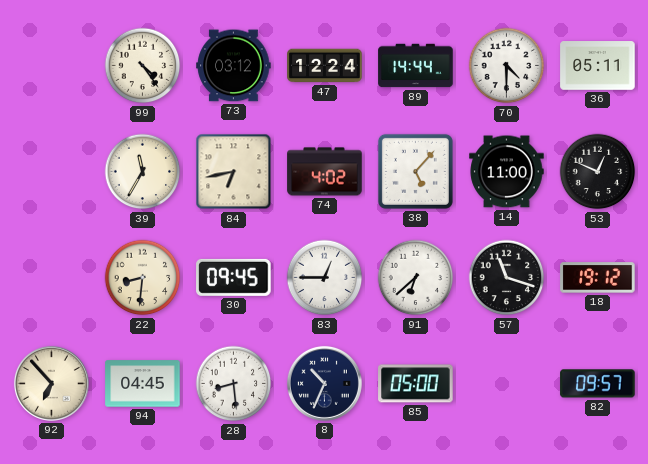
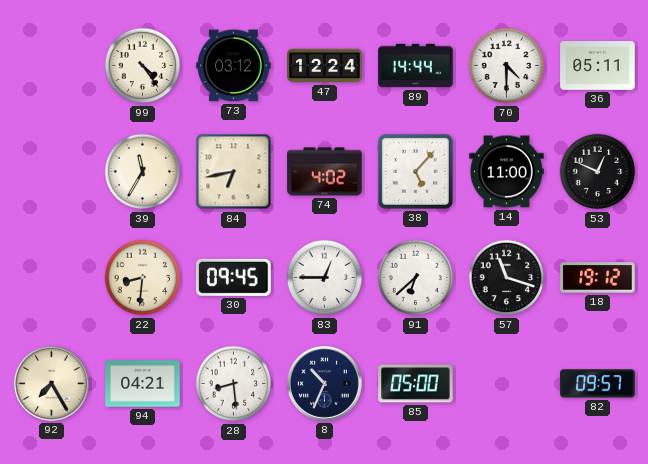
92: 6:53 -> 7:25
94: 04:45 -> 04:21
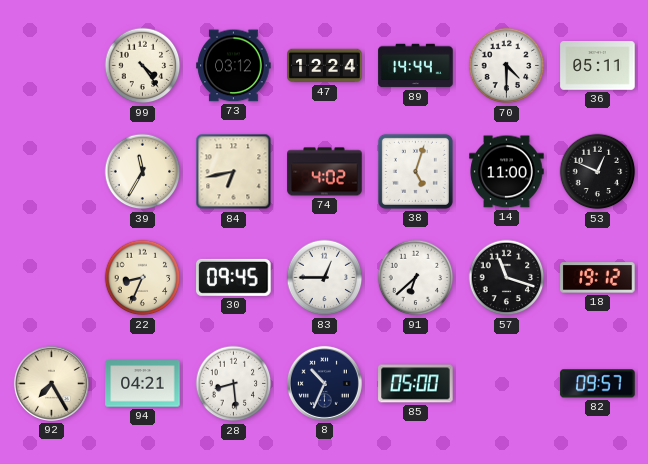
38: 5:07 -> 5:03
22: 8:31 -> 8:34
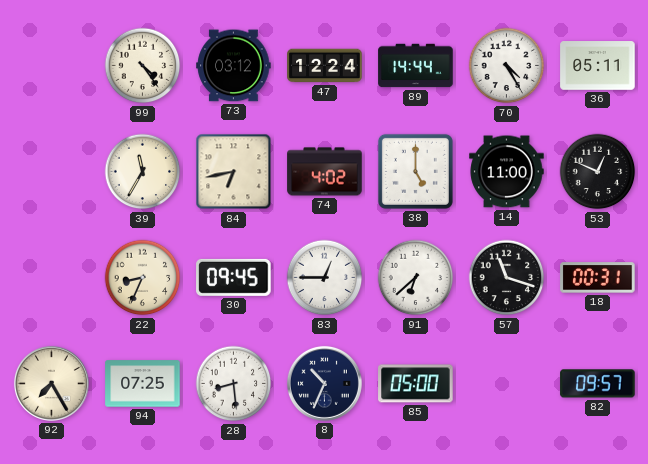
70: 4:30 -> 4:25
38: 5:03 -> 5:00
18: 19:12 -> 00:31
94: 04:21 -> 07:25
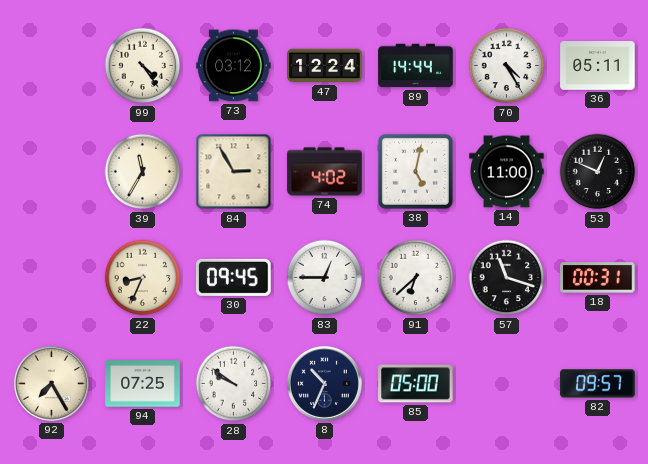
84: 6:43 -> 2:55
38: 5:00 -> 5:02
28: 8:29 -> 9:51
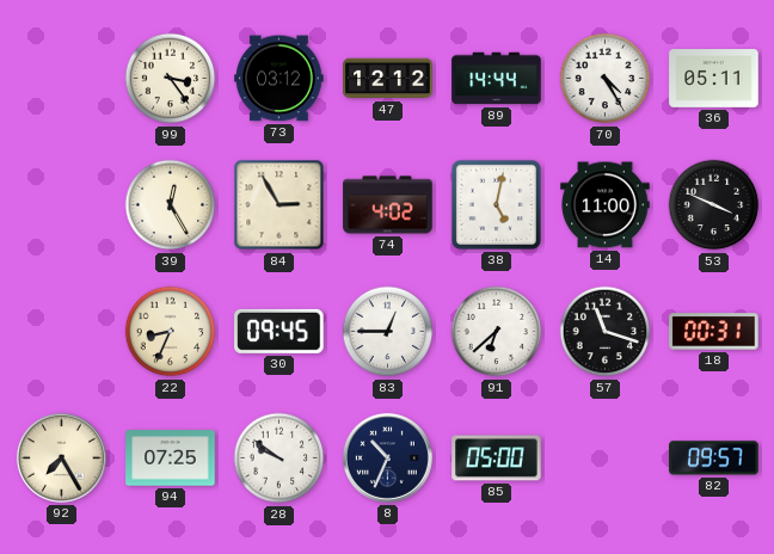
99: 4:24 -> 3:24
47: 12:24 -> 12:12
39: 11:35 -> 12:25
53: 12:49 -> 3:49
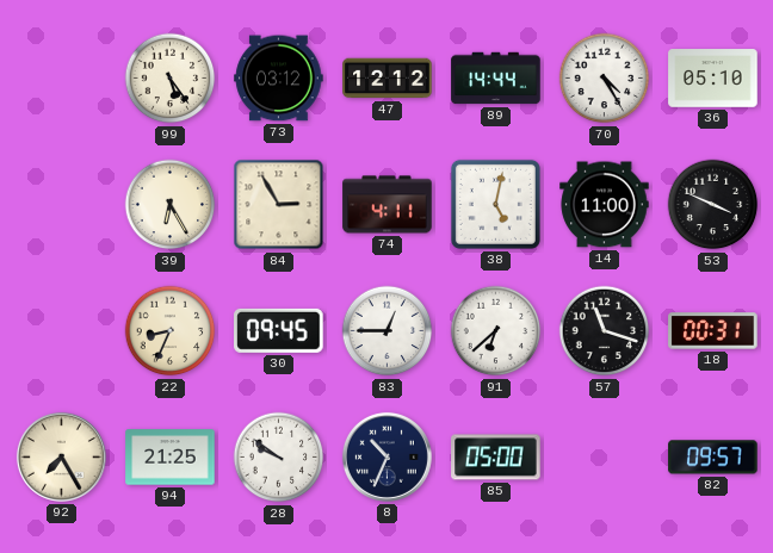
99: 3:24 -> 5:24
36: 05:11 -> 05:10
39: 12:25 -> 6:25
74: 4:02 -> 4:11
94: 07:25 -> 21:25
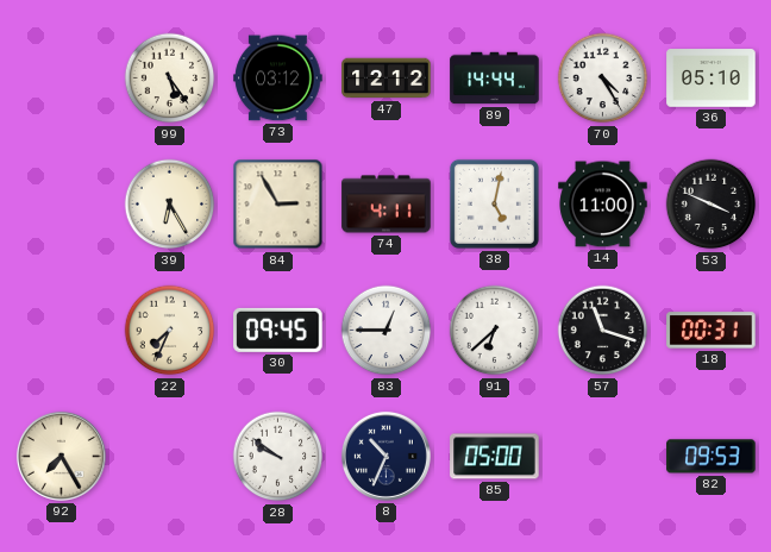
22: 8:34 -> 7:34
94: 21:25 -> none
82: 09:57 -> 09:53
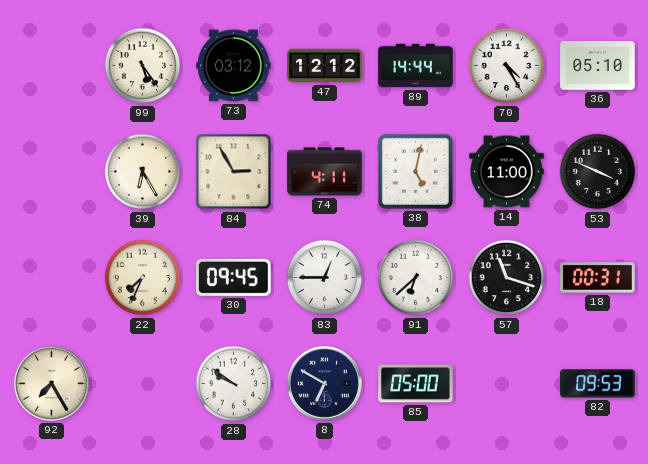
8: 10:34 -> 6:50
